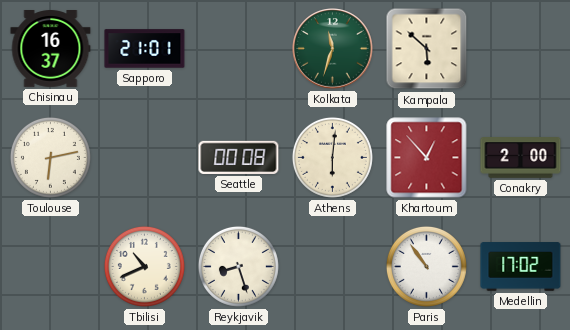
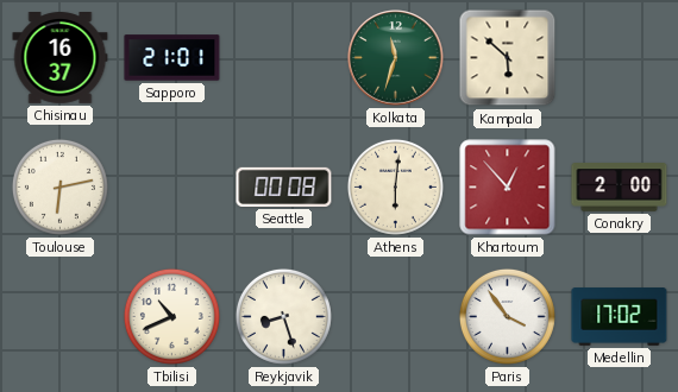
Paris: 10:54 -> 3:54
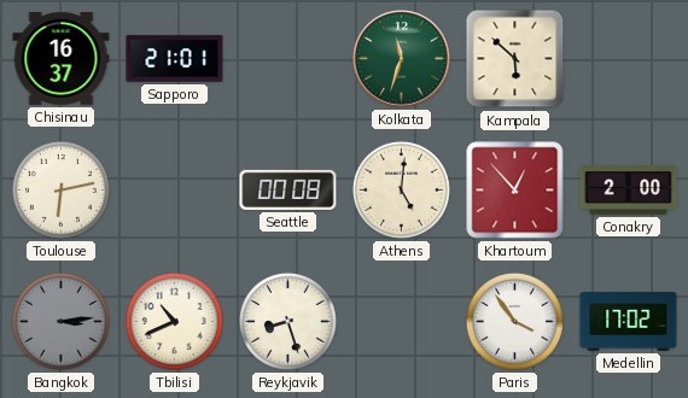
Athens: 6:01 -> 5:01
Bangkok: none -> 3:14
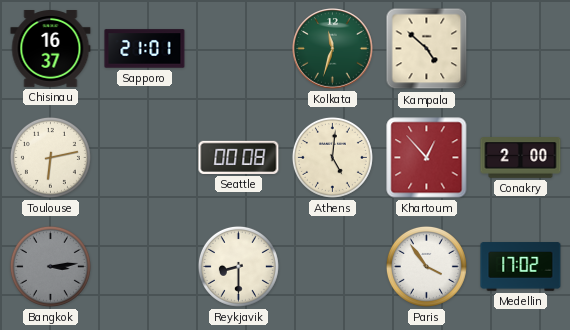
Kampala: 5:52 -> 4:52
Tbilisi: 10:41 -> none
Reykjavik: 8:27 -> 8:30
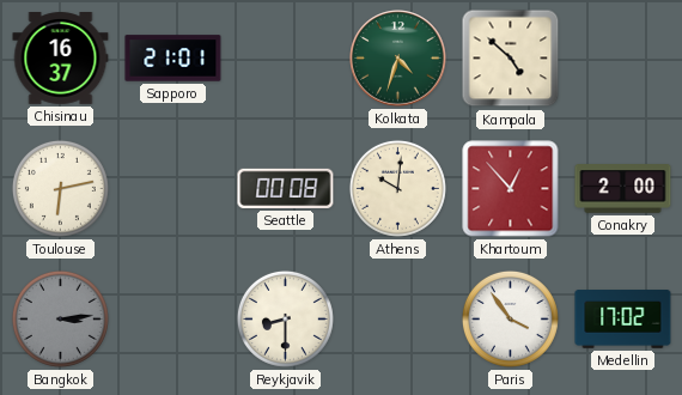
Kolkata: 11:33 -> 4:33
Athens: 5:01 -> 10:01
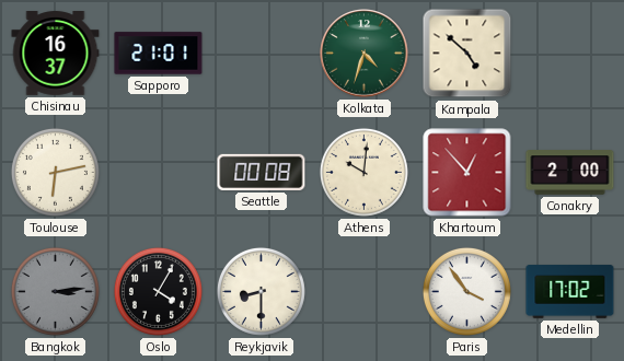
Oslo: none -> 4:05
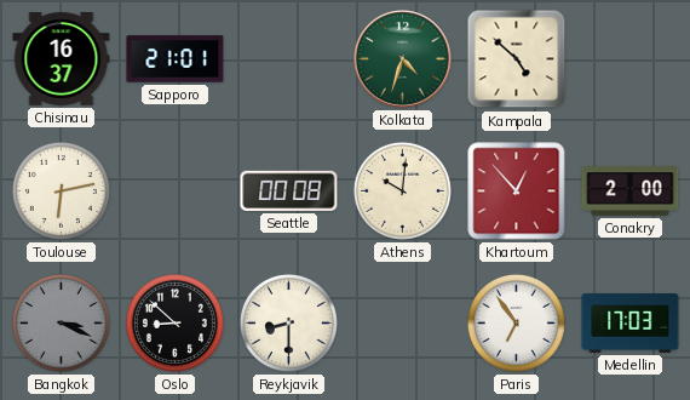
Bangkok: 3:14 -> 3:19
Oslo: 4:05 -> 8:52
Paris: 3:54 -> 6:54
Medellin: 17:02 -> 17:03
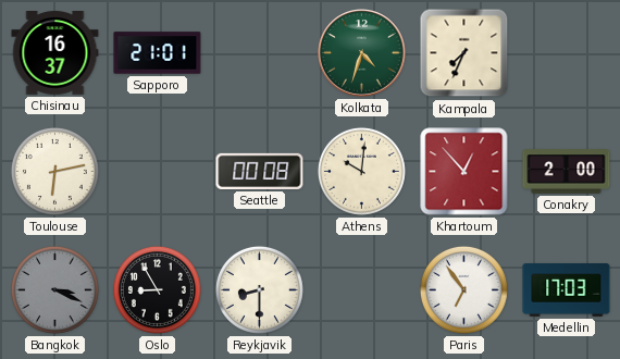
Kampala: 4:52 -> 7:34
Oslo: 8:52 -> 8:55
